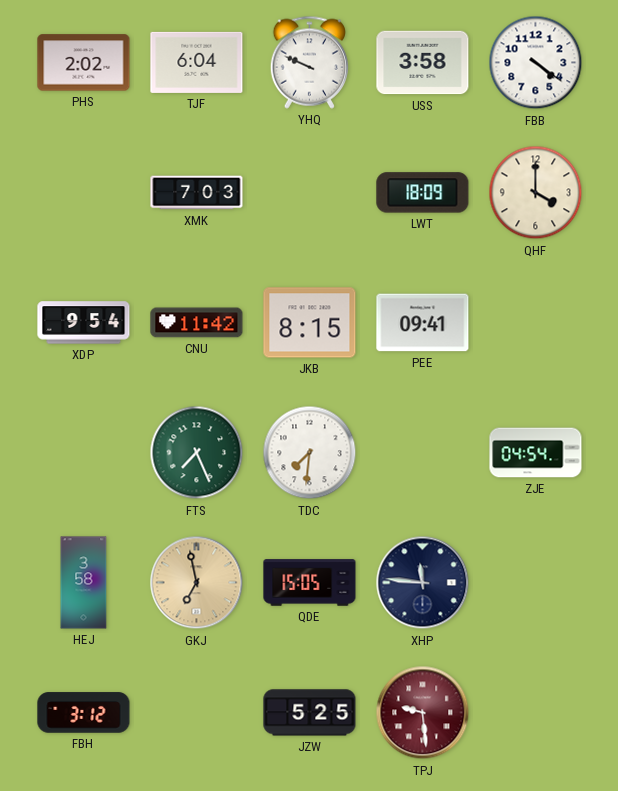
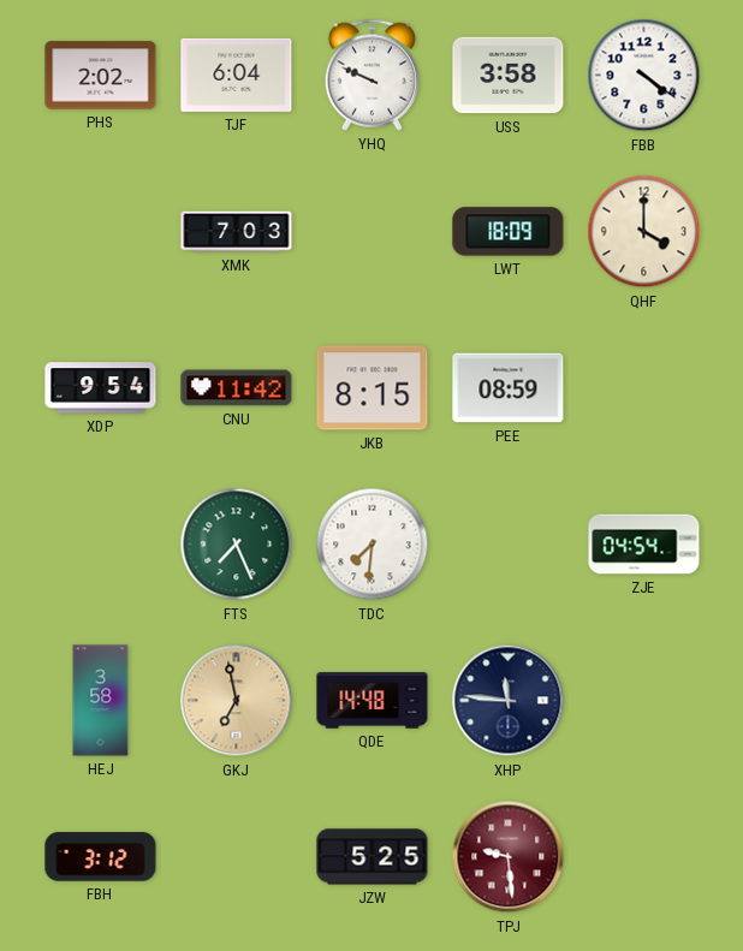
PEE: 09:41 -> 08:59
QDE: 15:05 -> 14:48
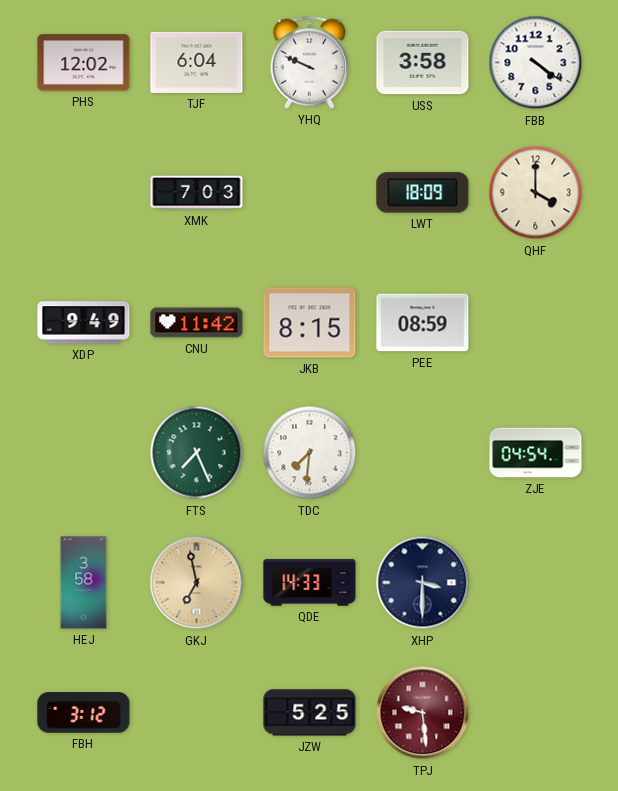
PHS: 2:02 -> 12:02
XDP: 9:54 -> 9:49
QDE: 14:48 -> 14:33
XHP: 11:46 -> 3:30
